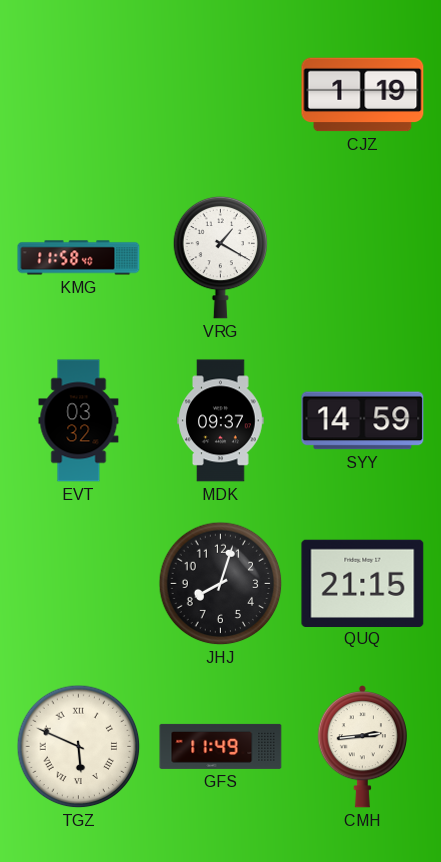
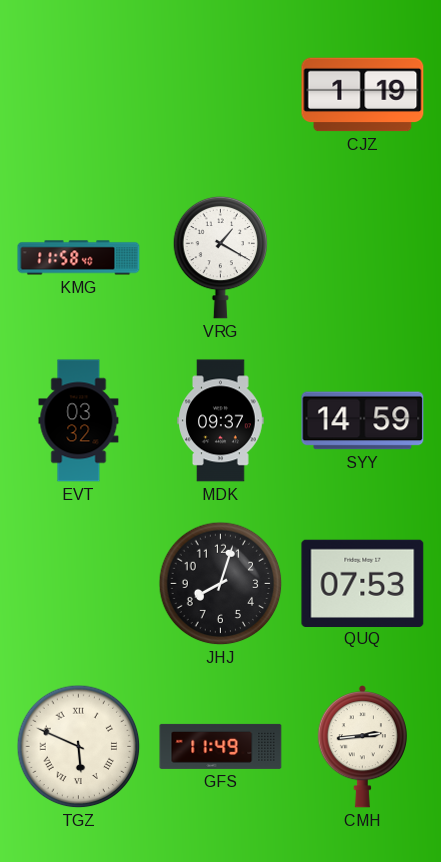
QUQ: 21:15 -> 07:53
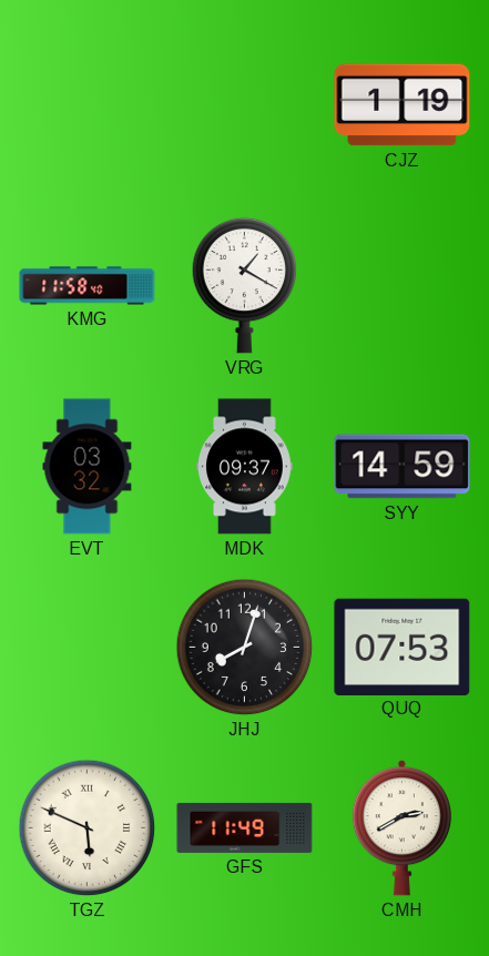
CMH: 2:44 -> 2:40
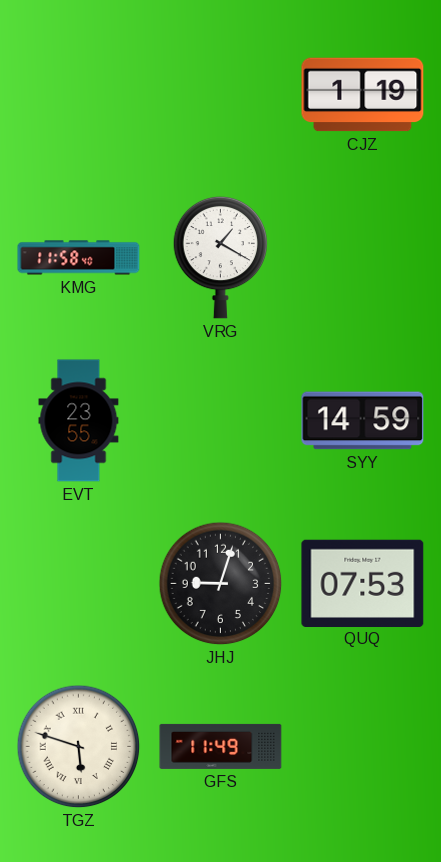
EVT: 03:32 -> 23:55
MDK: 09:37 -> none
JHJ: 8:03 -> 9:03
TGZ: 5:49 -> 5:48
CMH: 2:40 -> none
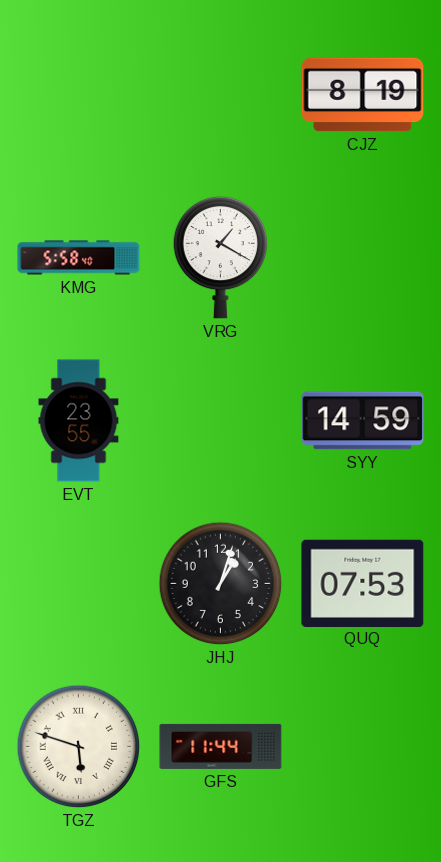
CJZ: 1:19 -> 8:19
KMG: 11:58 -> 5:58
JHJ: 9:03 -> 1:03
GFS: 11:49 -> 11:44
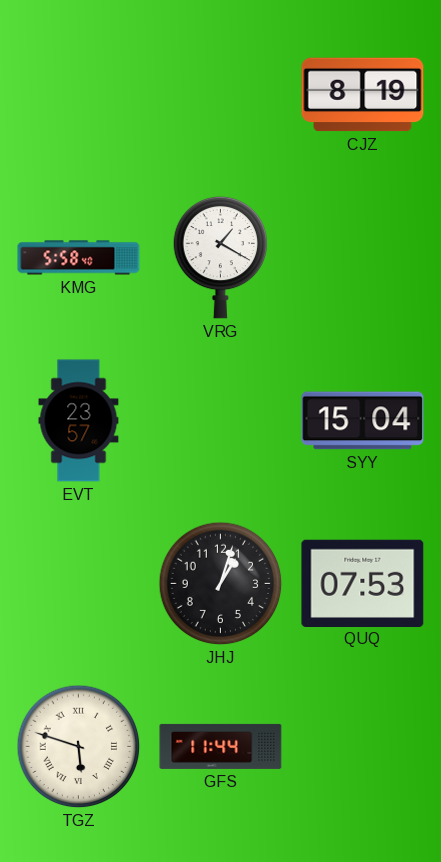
EVT: 23:55 -> 23:57
SYY: 14:59 -> 15:04
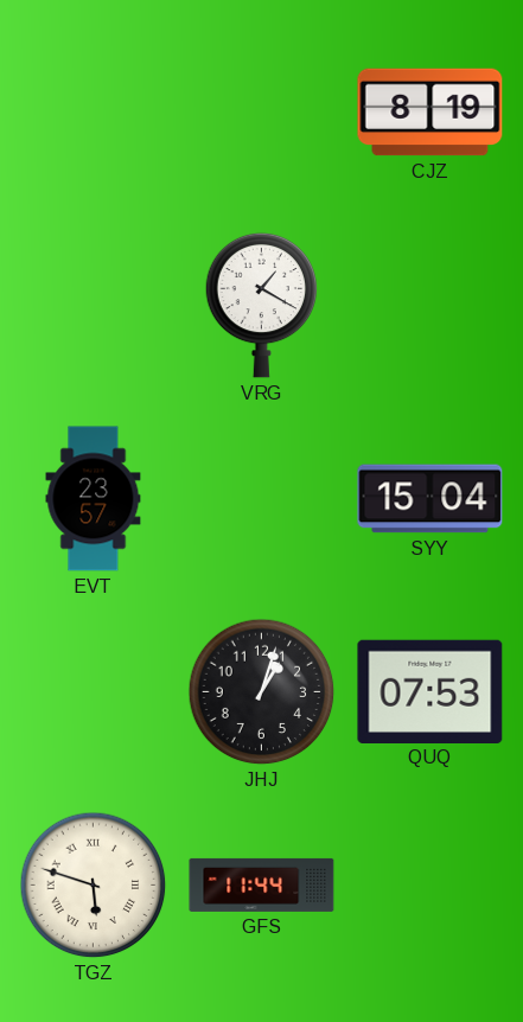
KMG: 5:58 -> none
